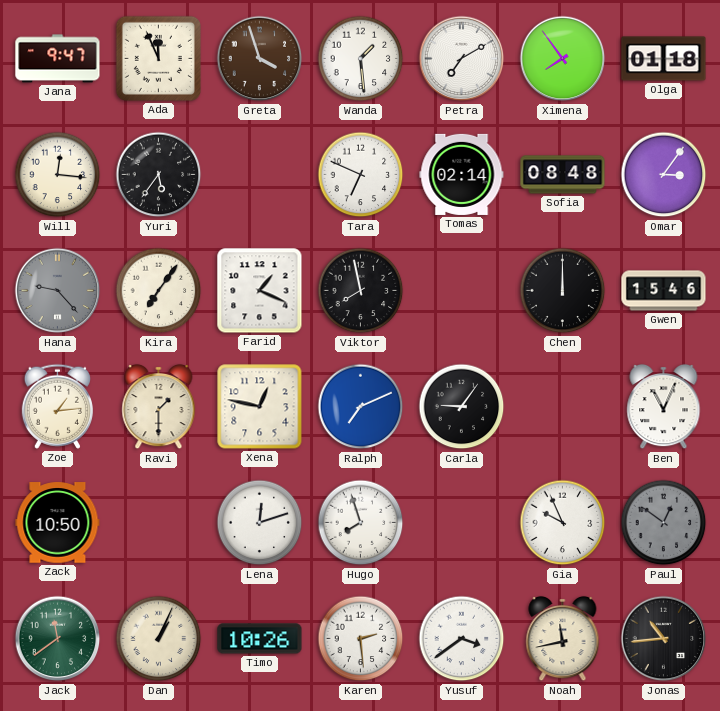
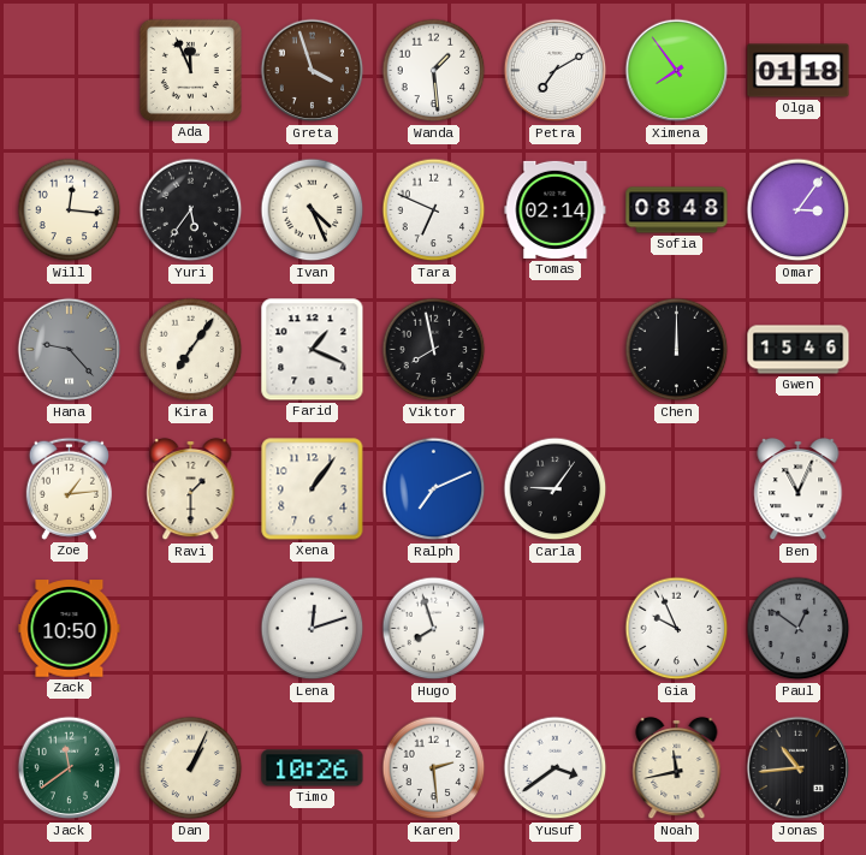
Jana: 9:47 -> none
Ivan: none -> 4:26
Xena: 12:47 -> 1:06
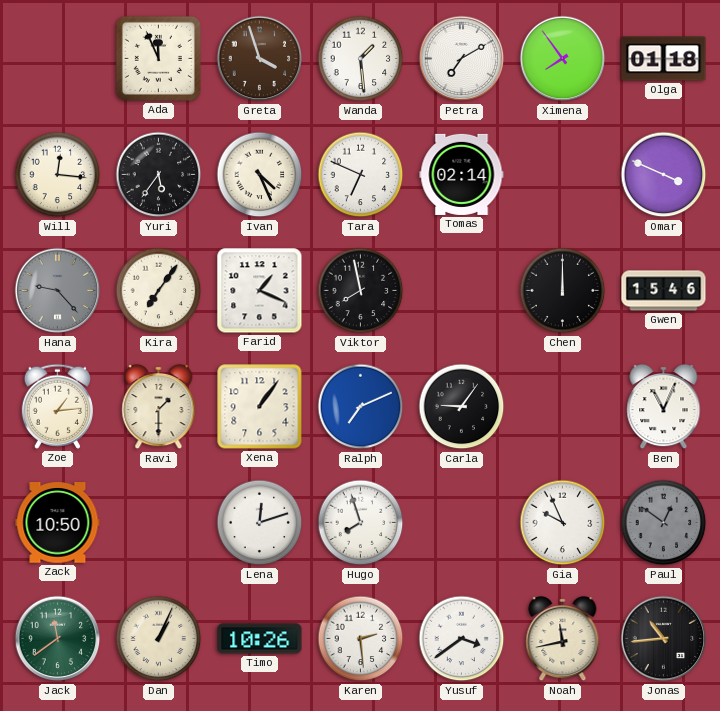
Sofia: 08:48 -> none
Omar: 3:06 -> 3:49
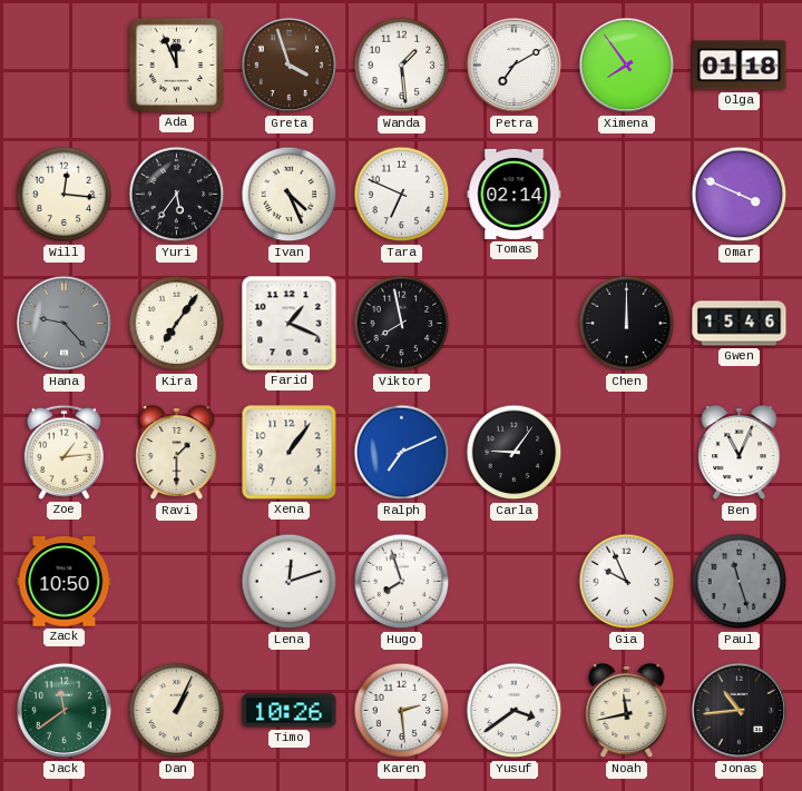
Paul: 12:51 -> 11:27
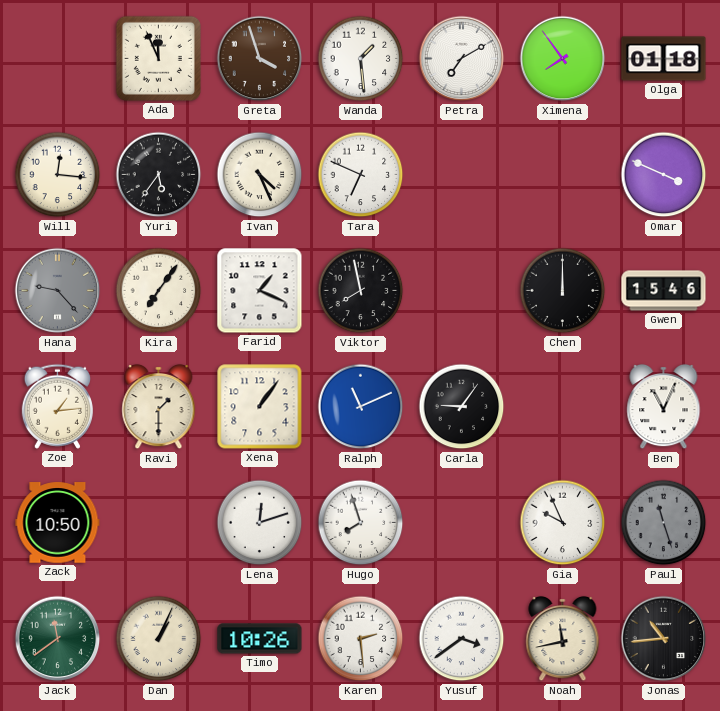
Tomas: 02:14 -> none
Ralph: 7:11 -> 11:11
